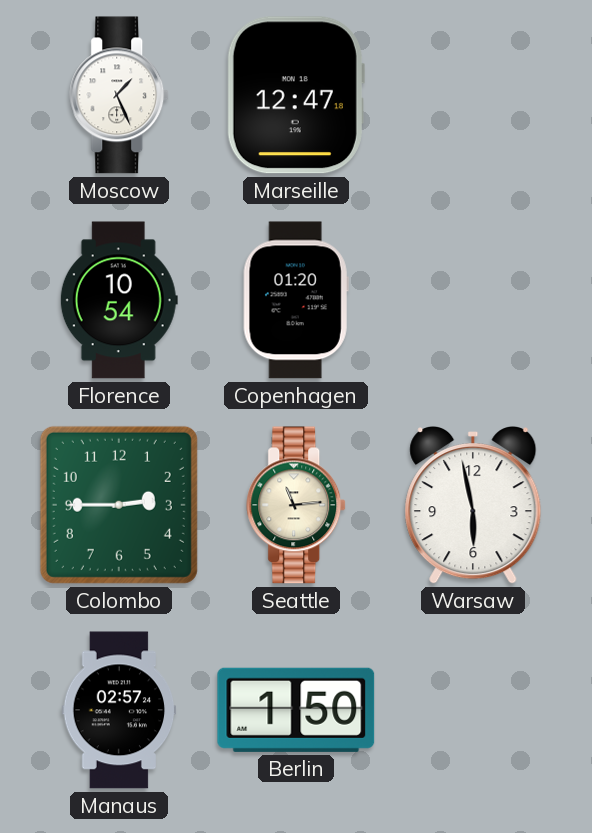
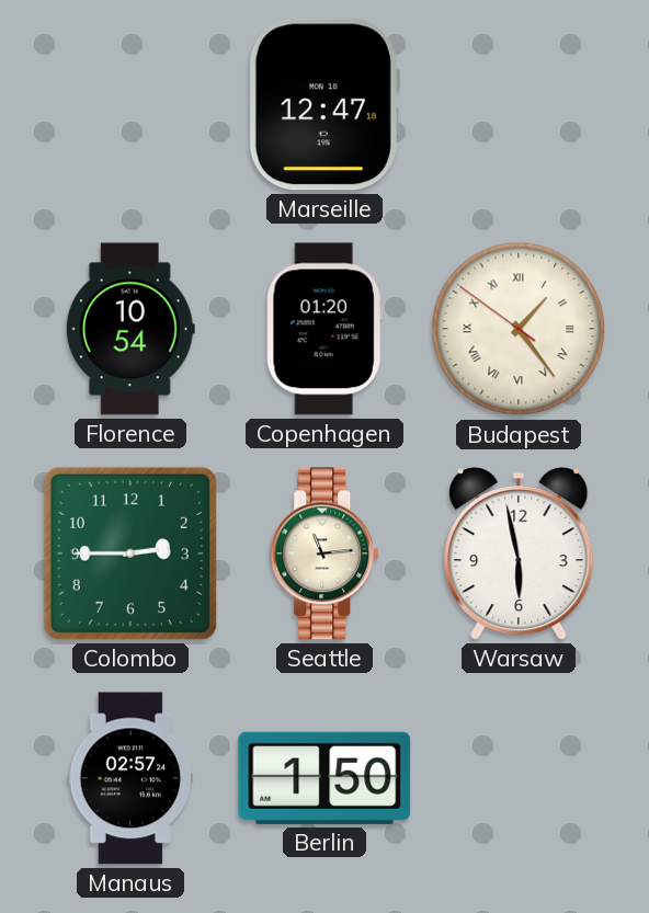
Moscow: 1:26 -> none
Budapest: none -> 1:23
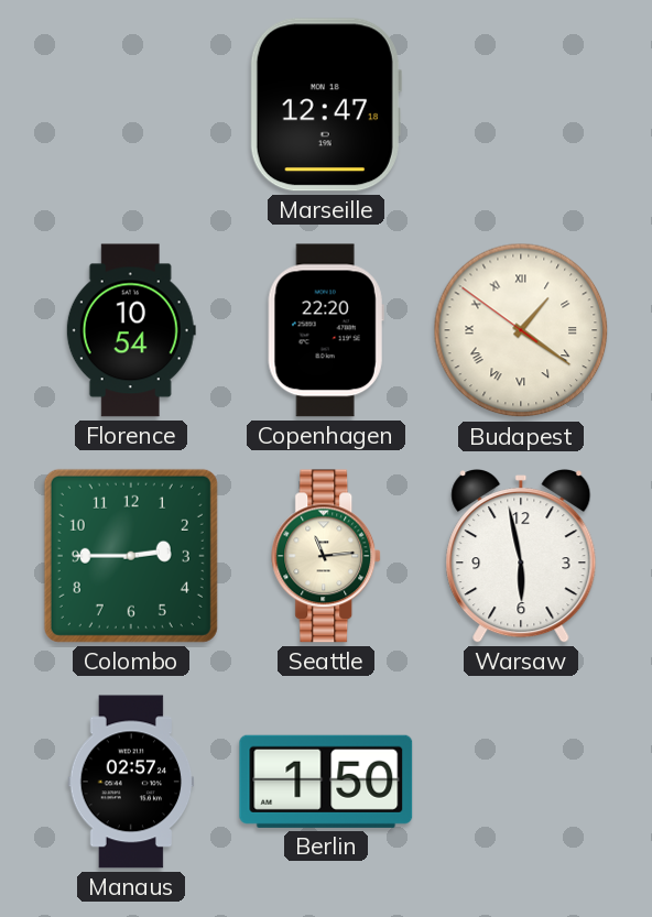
Copenhagen: 01:20 -> 22:20
Budapest: 1:23 -> 1:20
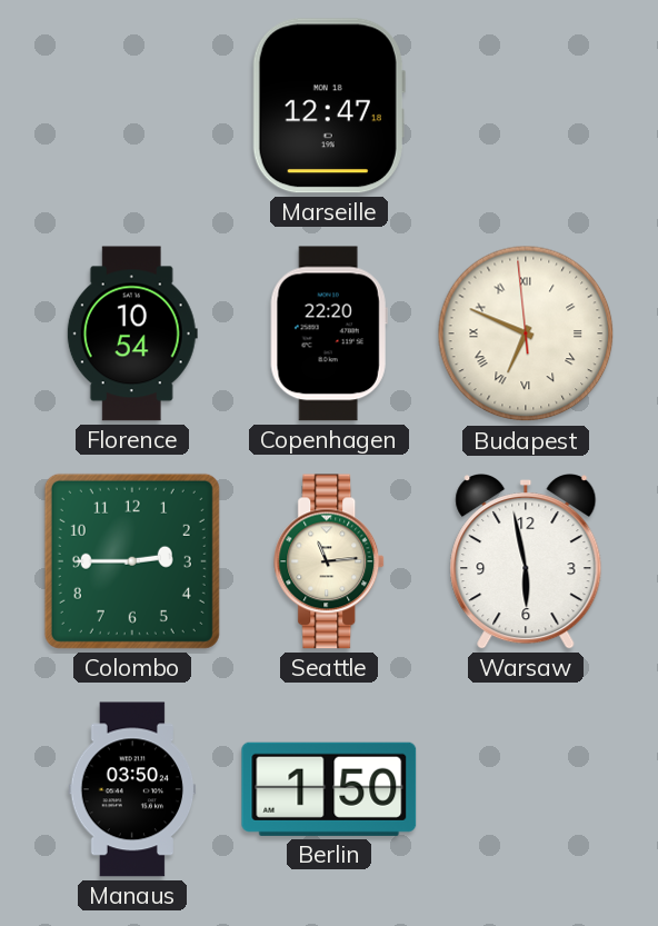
Budapest: 1:20 -> 6:48
Manaus: 02:57 -> 03:50
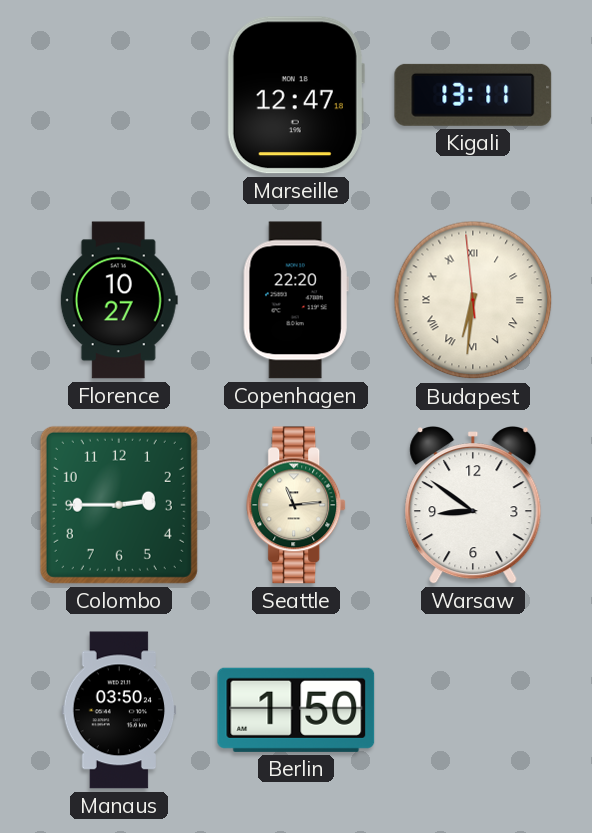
Kigali: none -> 13:11
Florence: 10:54 -> 10:27
Budapest: 6:48 -> 6:30
Warsaw: 5:58 -> 8:51
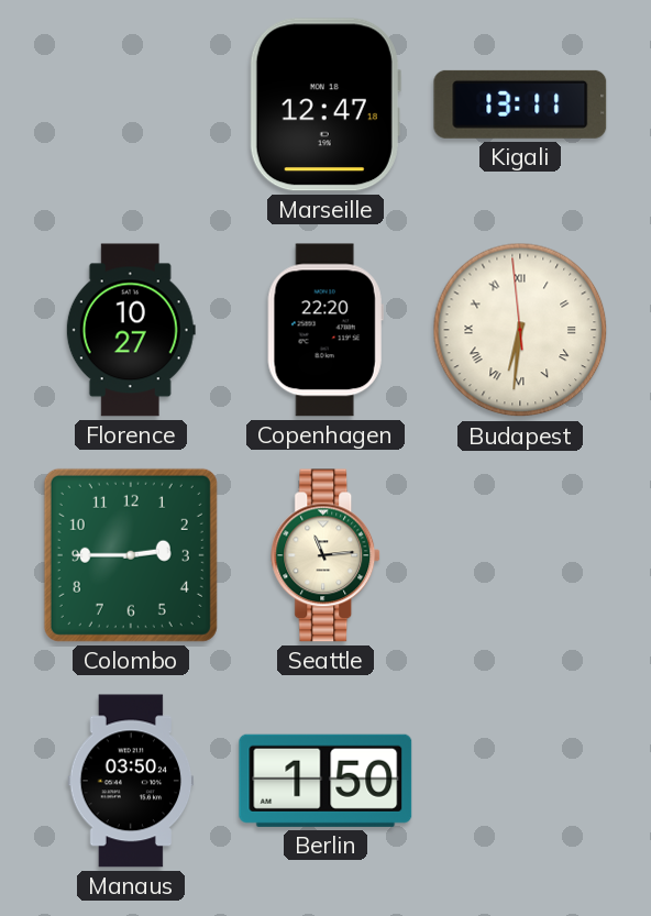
Warsaw: 8:51 -> none
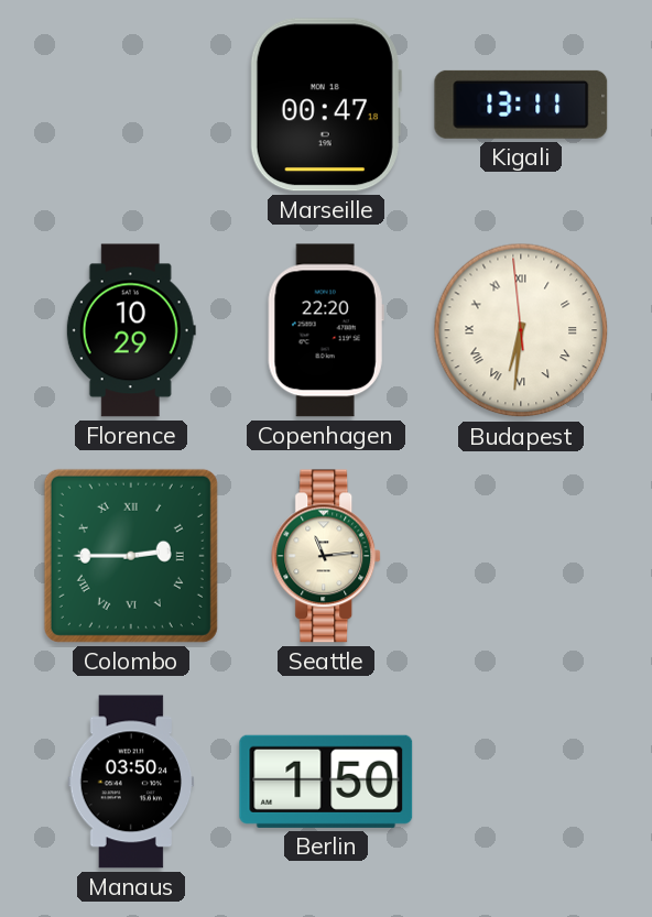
Marseille: 12:47 -> 00:47
Florence: 10:27 -> 10:29
Colombo numerals: Arabic -> Roman
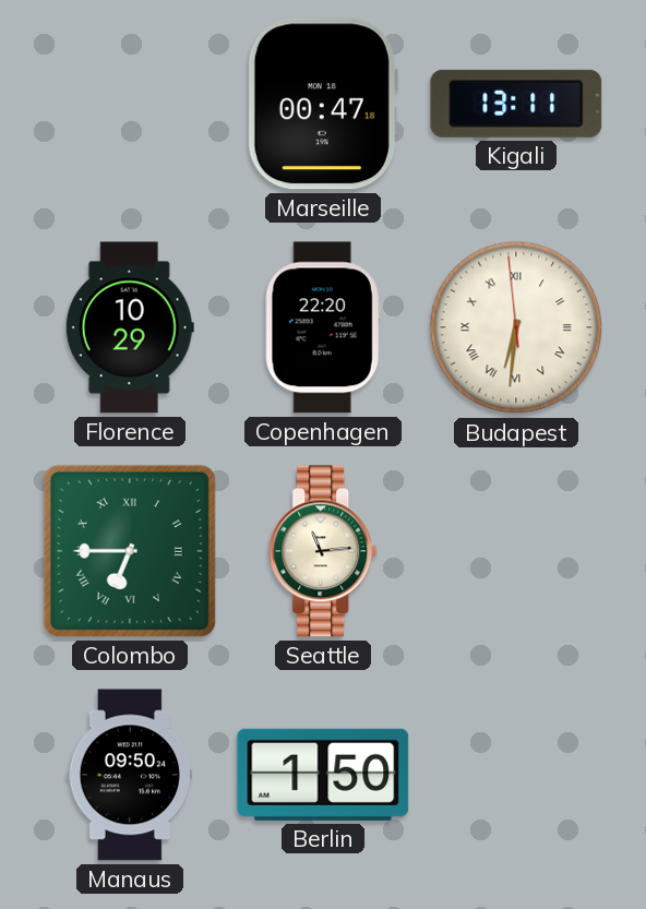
Colombo: 2:45 -> 6:45
Manaus: 03:50 -> 09:50
